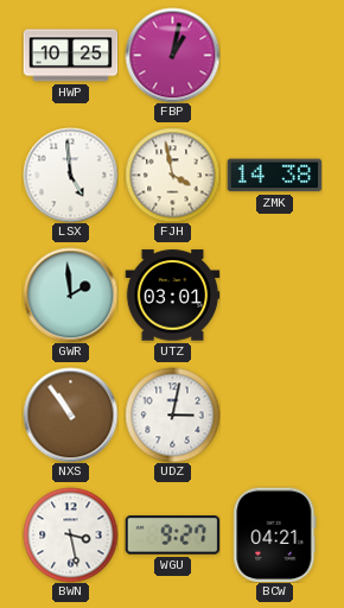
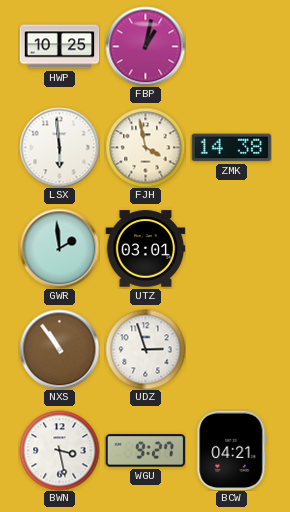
LSX: 4:59 -> 5:59
UDZ: 3:02 -> 2:57
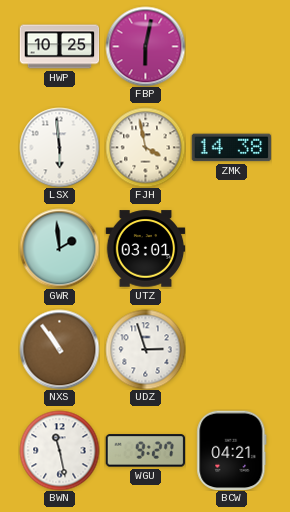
FBP: 1:02 -> 6:02
BWN: 3:28 -> 11:28
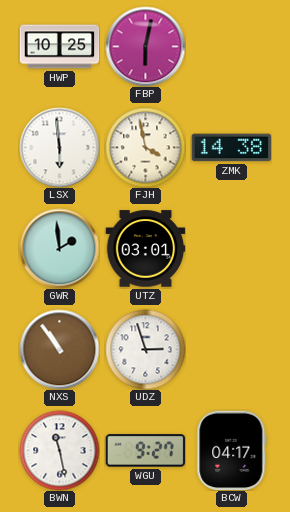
BCW: 04:21 -> 04:17
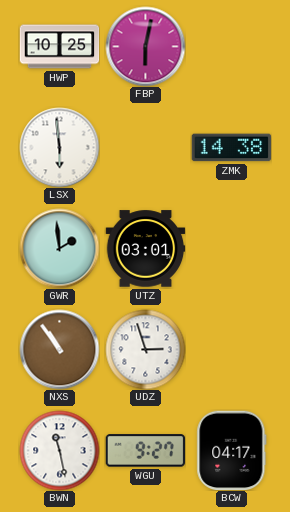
FJH: 3:58 -> none
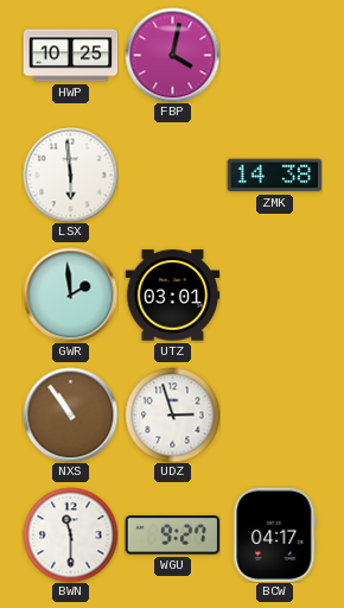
FBP: 6:02 -> 4:02
BWN: 11:28 -> 11:30
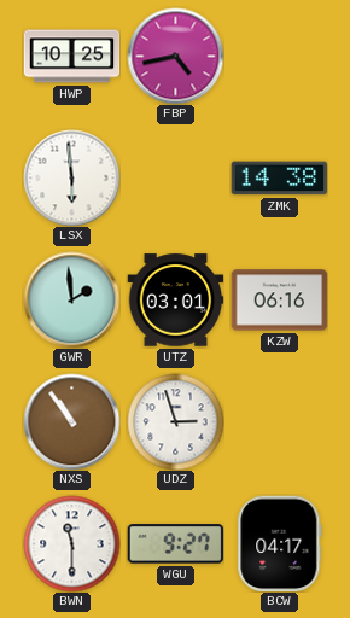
FBP: 4:02 -> 4:43
KZW: none -> 06:16
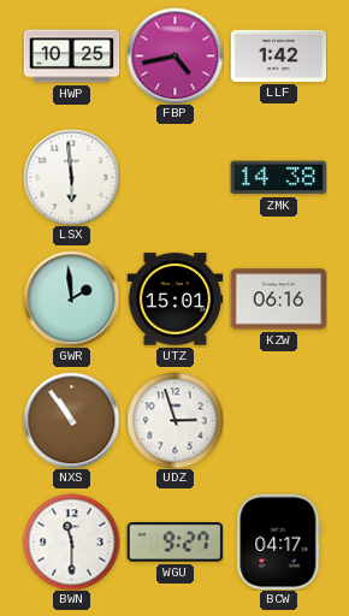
LLF: none -> 1:42
UTZ: 03:01 -> 15:01
